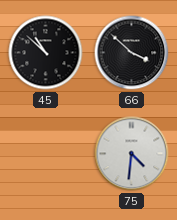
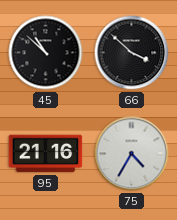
95: none -> 21:16
75: 4:31 -> 4:35
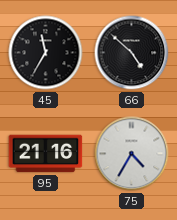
45: 10:52 -> 11:35
66: 3:52 -> 4:52
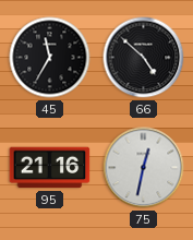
75: 4:35 -> 12:32
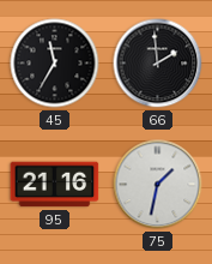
66: 4:52 -> 1:59
75: 12:32 -> 1:32
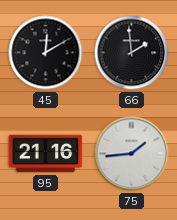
45: 11:35 -> 12:10
75: 1:32 -> 1:44
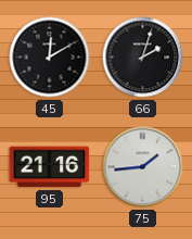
66: 1:59 -> 2:03
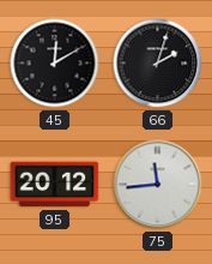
95: 21:16 -> 20:12
75: 1:44 -> 11:44
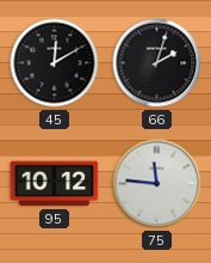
95: 20:12 -> 10:12
75: 11:44 -> 11:46
